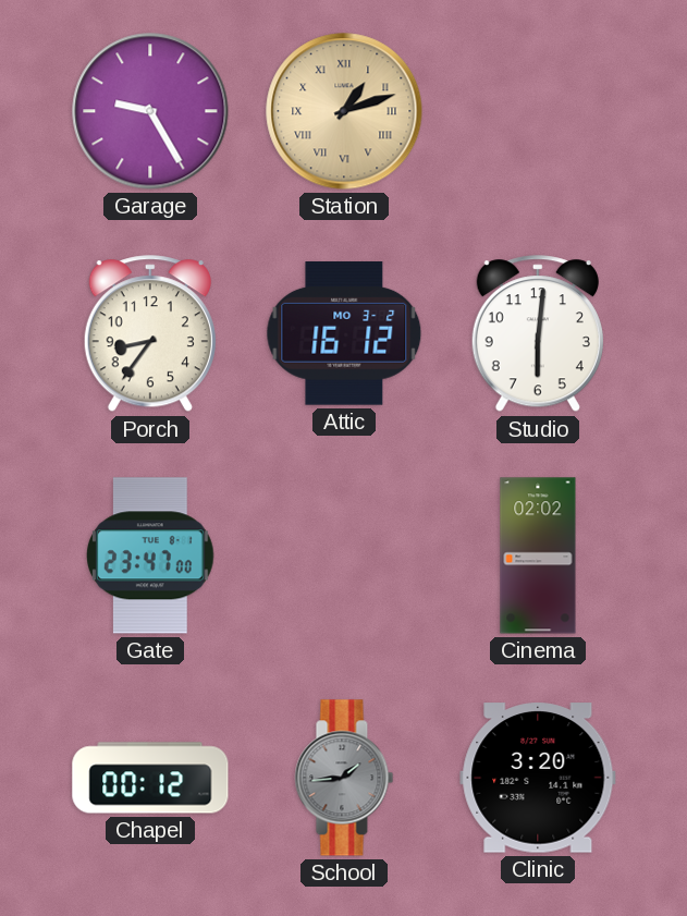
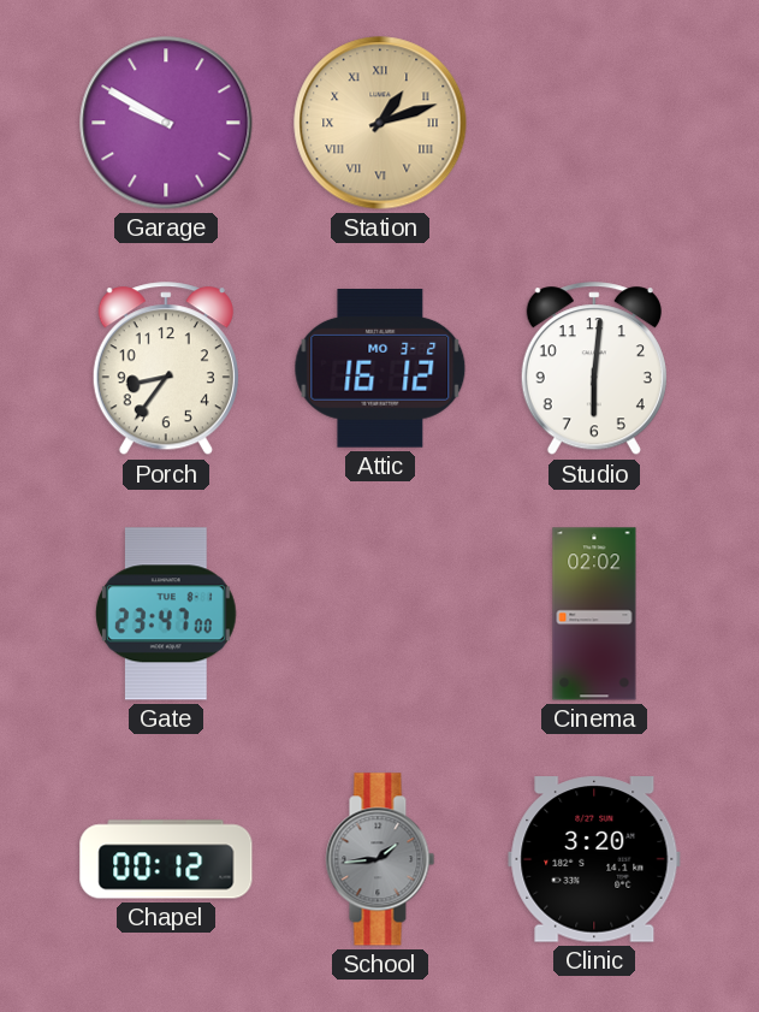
Garage: 9:25 -> 9:50
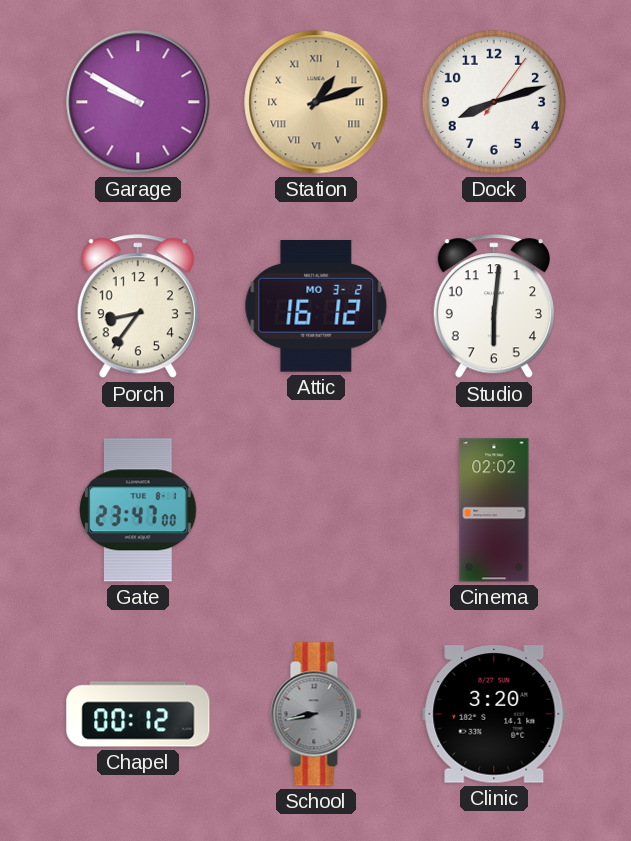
Dock: none -> 8:12
School: 1:44 -> 8:43
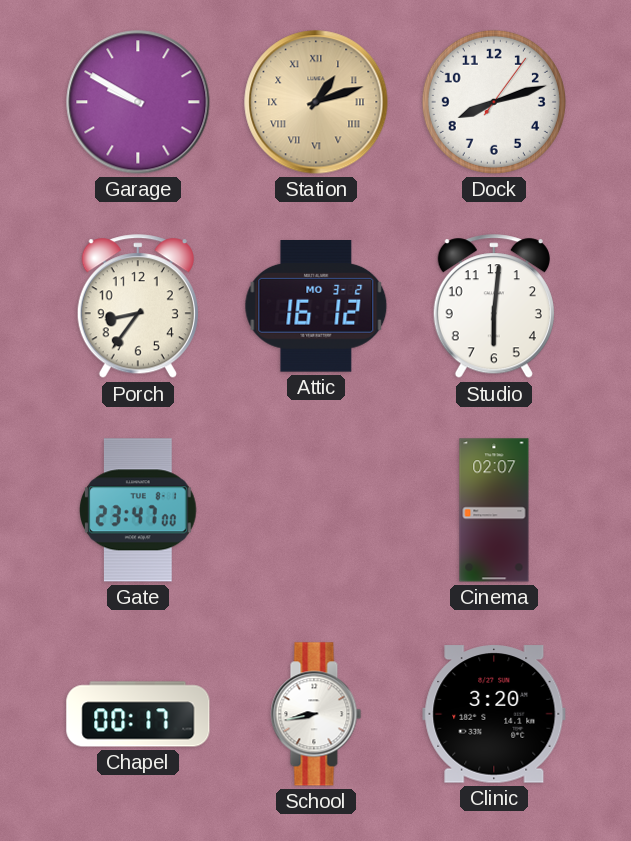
Cinema: 02:02 -> 02:07
Chapel: 00:12 -> 00:17
School dial: grey -> white
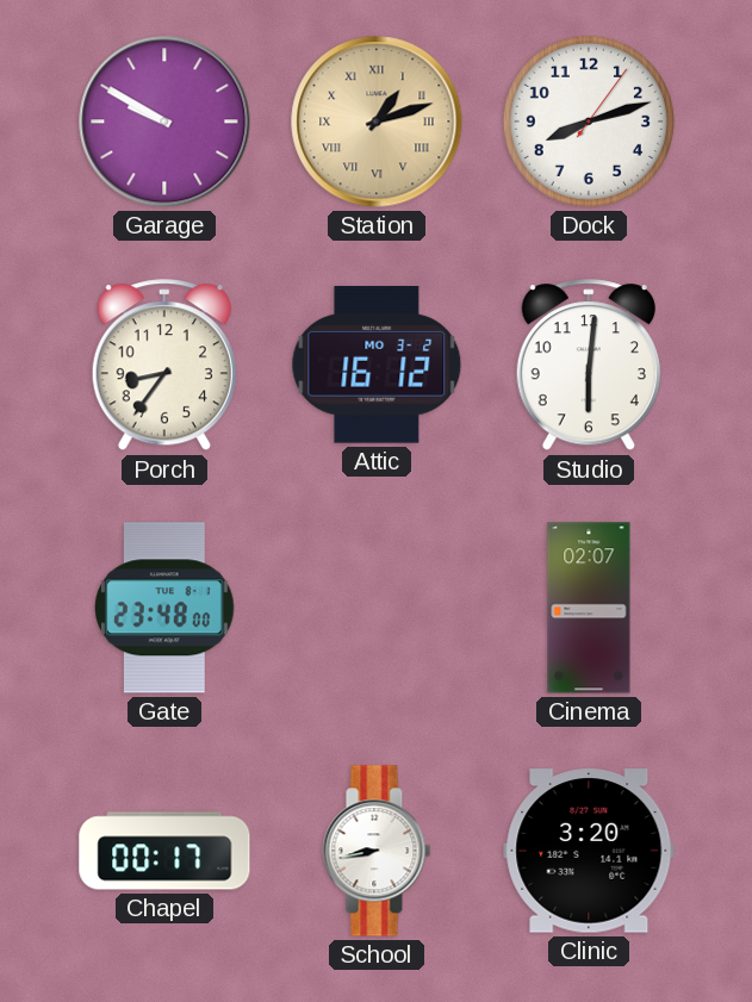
Gate: 23:47 -> 23:48
